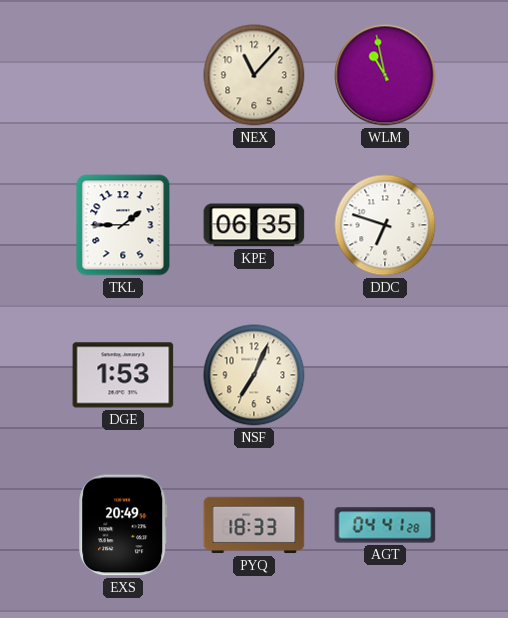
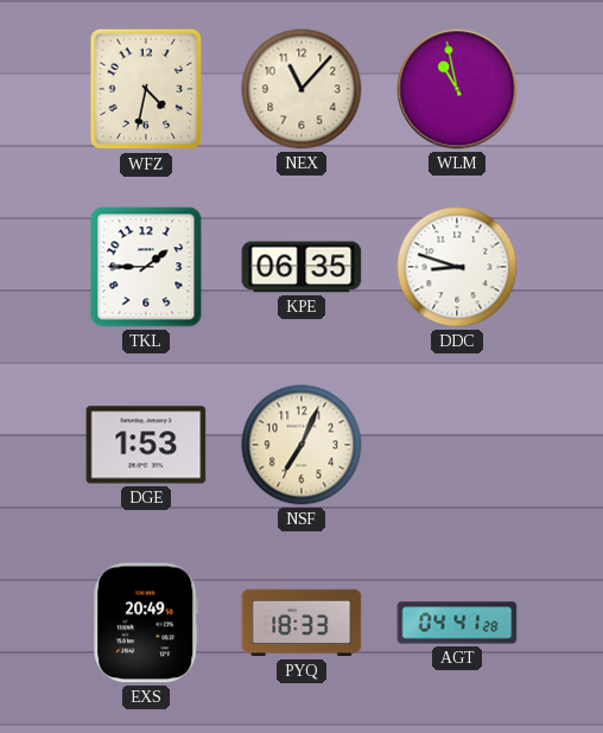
WFZ: none -> 4:32
DDC: 6:48 -> 8:48
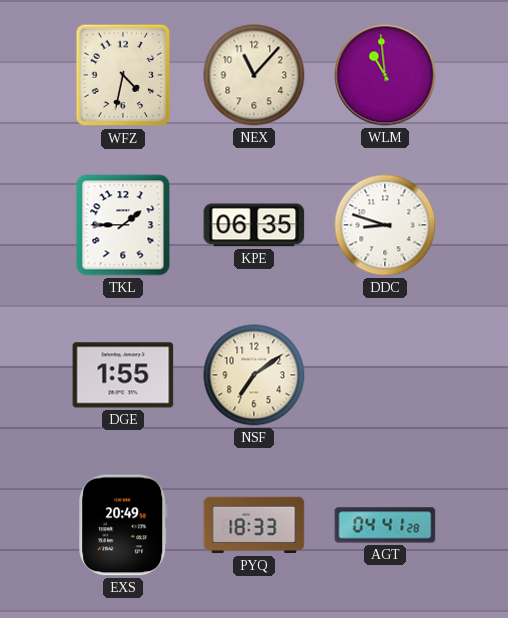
WLM: 10:58 -> 10:59
DGE: 1:53 -> 1:55
NSF: 7:04 -> 7:09
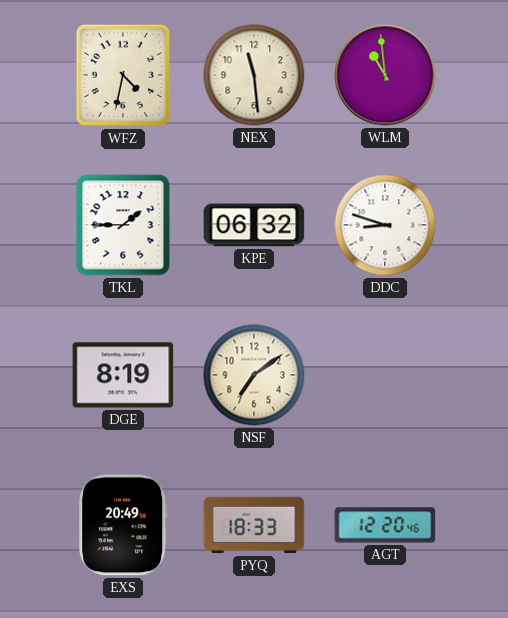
NEX: 11:07 -> 11:29
KPE: 06:35 -> 06:32
DGE: 1:55 -> 8:19
AGT: 04:41 -> 12:20
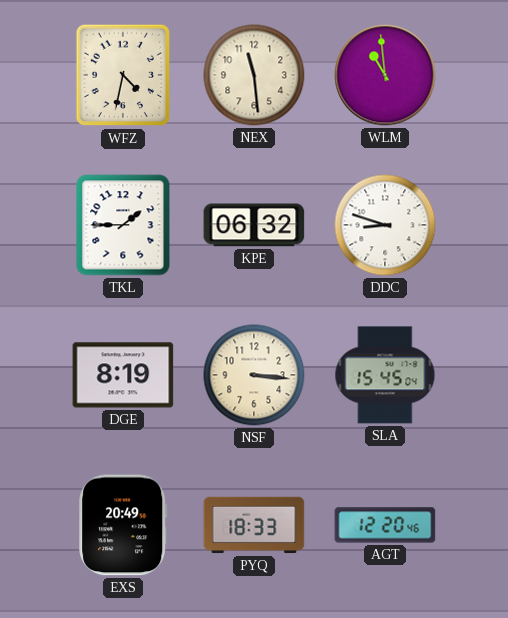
NSF: 7:09 -> 3:16
SLA: none -> 15:45
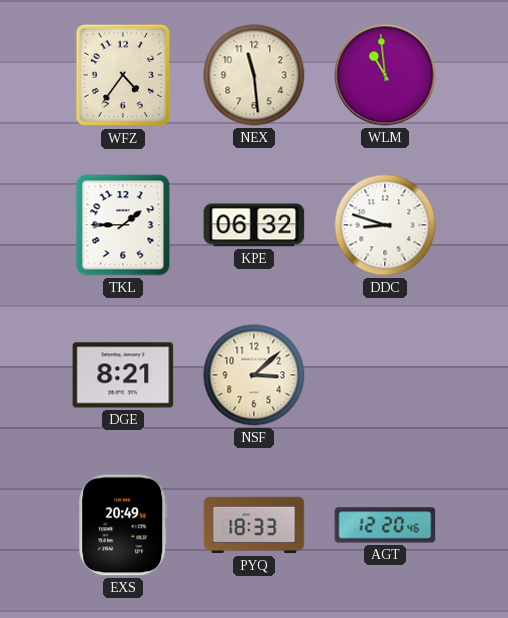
WFZ: 4:32 -> 4:36
DGE: 8:19 -> 8:21
NSF: 3:16 -> 3:08
SLA: 15:45 -> none
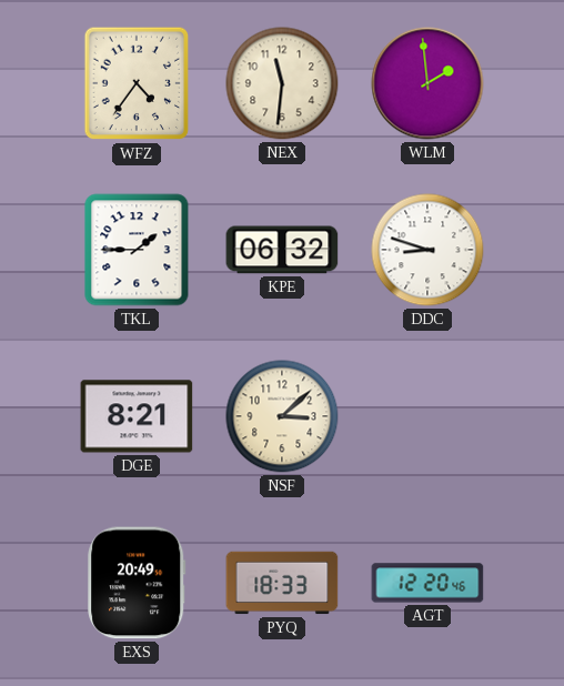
NEX: 11:29 -> 11:31
WLM: 10:59 -> 1:59
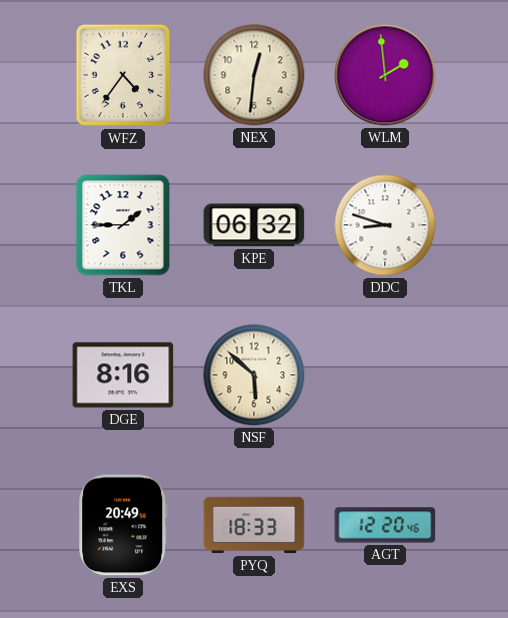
NEX: 11:31 -> 12:31
DGE: 8:21 -> 8:16
NSF: 3:08 -> 5:52
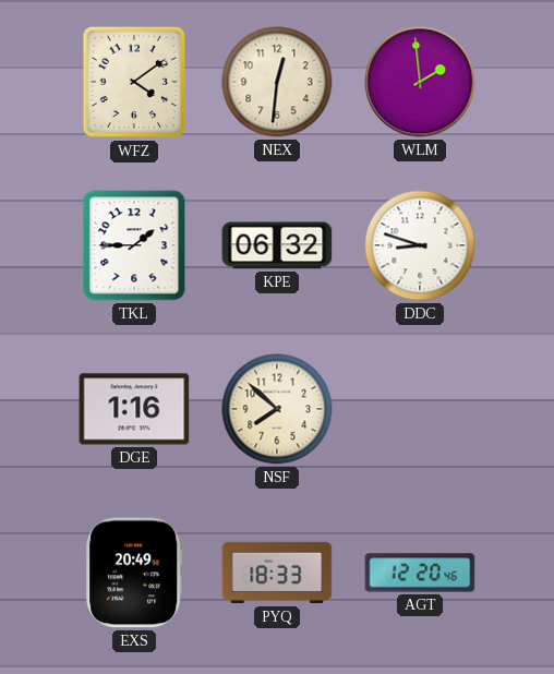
WFZ: 4:36 -> 4:09
DGE: 8:16 -> 1:16
NSF: 5:52 -> 7:52
